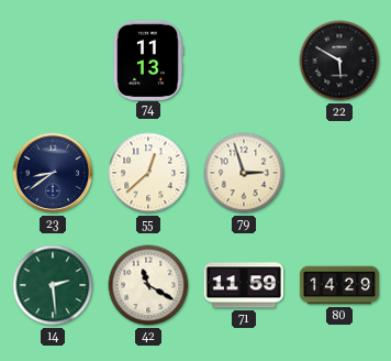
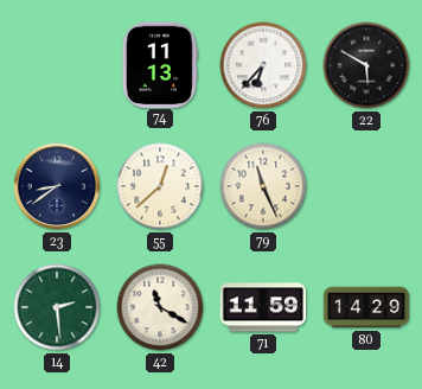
76: none -> 6:37
79: 2:57 -> 11:26
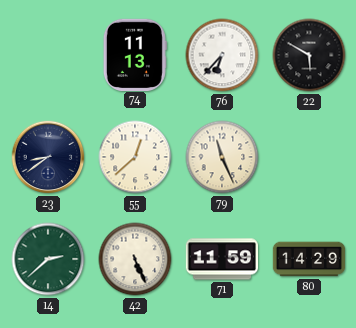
14: 2:29 -> 2:38
42: 11:20 -> 5:26
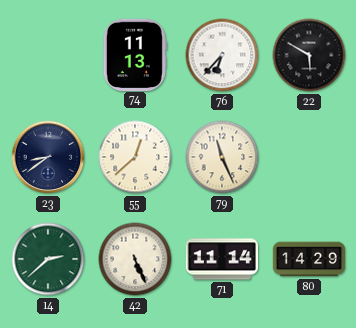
71: 11:59 -> 11:14
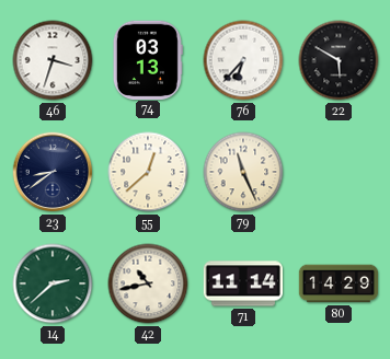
46: none -> 3:33
74: 11:13 -> 03:13
42: 5:26 -> 10:43
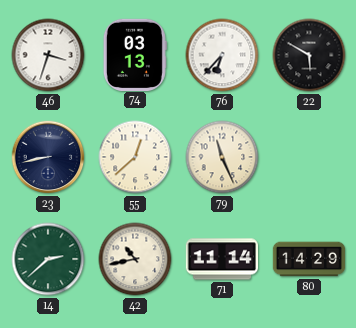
23: 8:39 -> 8:43
